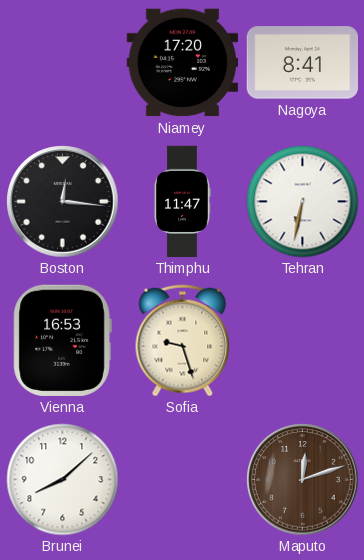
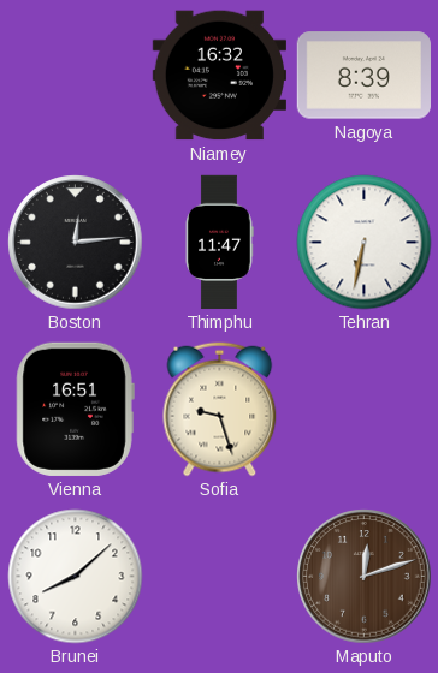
Niamey: 17:20 -> 16:32
Nagoya: 8:41 -> 8:39
Boston: 12:16 -> 12:14
Vienna: 16:53 -> 16:51
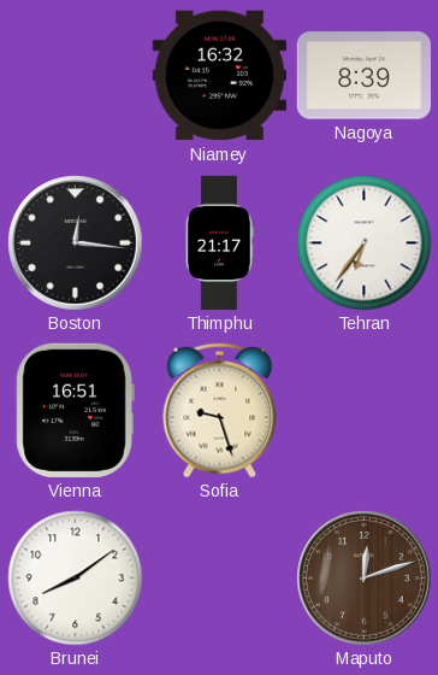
Boston: 12:14 -> 12:16
Thimphu: 11:47 -> 21:17
Tehran: 6:32 -> 6:36
Brunei: 8:08 -> 8:09
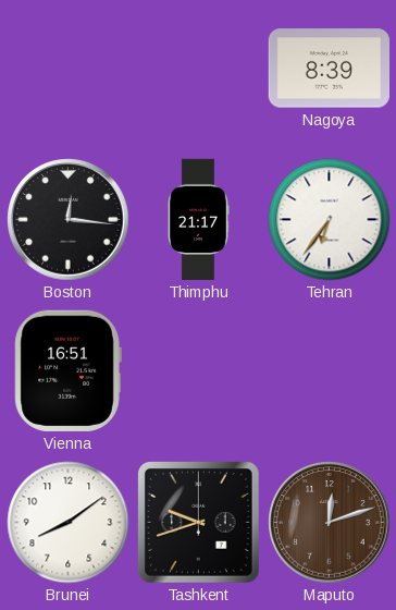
Niamey: 16:32 -> none
Sofia: 9:27 -> none
Tashkent: none -> 9:42
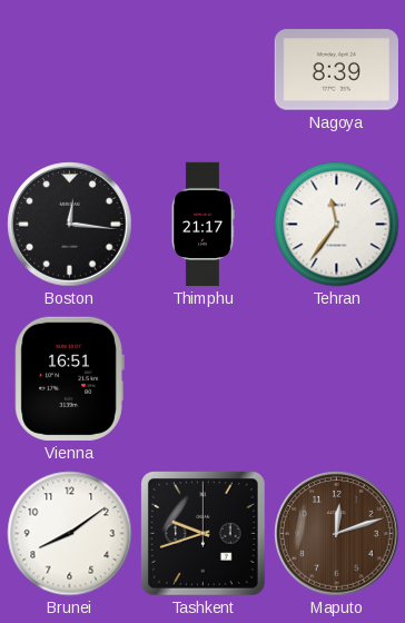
Tehran: 6:36 -> 11:36
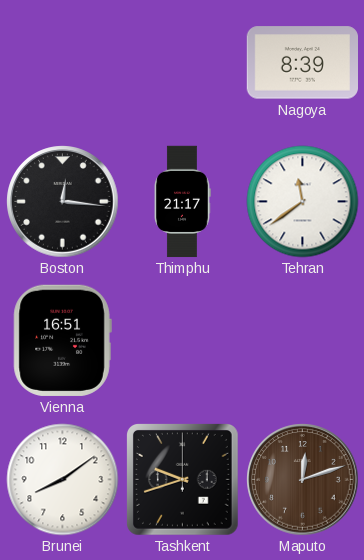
Tehran: 11:36 -> 11:39
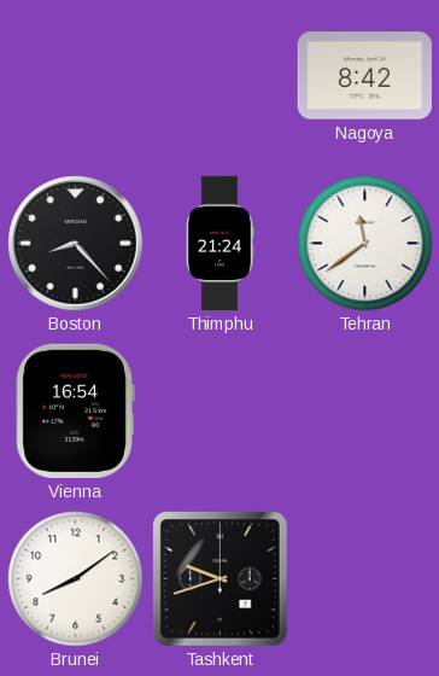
Nagoya: 8:39 -> 8:42
Boston: 12:16 -> 8:23
Thimphu: 21:17 -> 21:24
Vienna: 16:51 -> 16:54
Maputo: 12:12 -> none
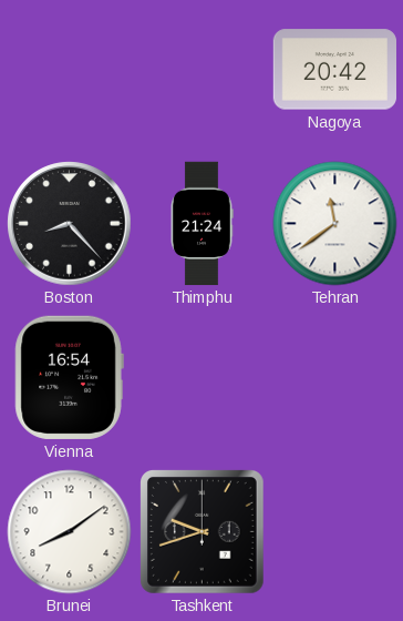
Nagoya: 8:42 -> 20:42
